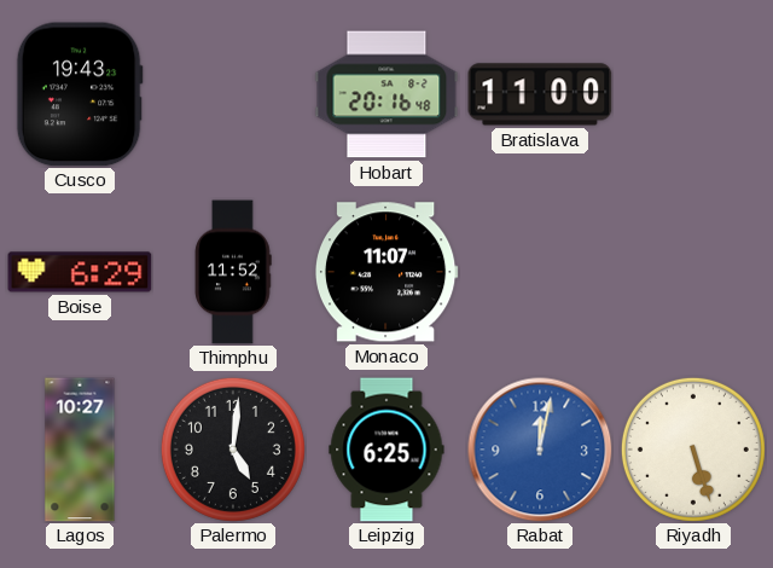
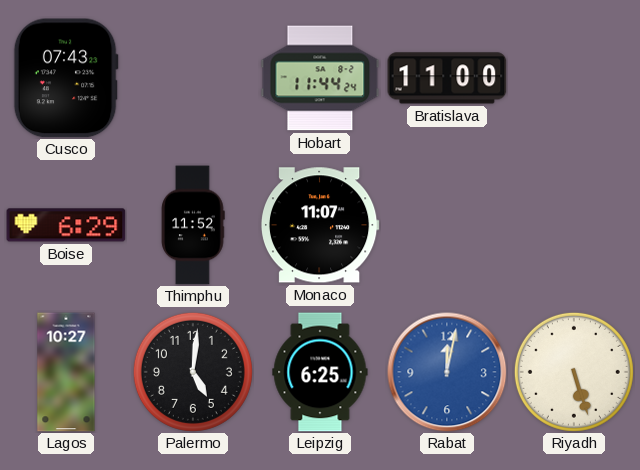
Cusco: 19:43 -> 07:43
Hobart: 20:16 -> 11:44
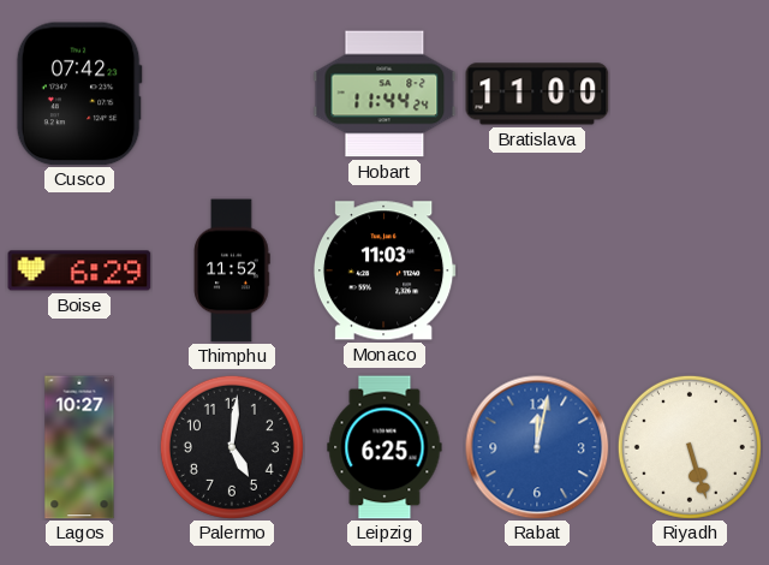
Cusco: 07:43 -> 07:42
Monaco: 11:07 -> 11:03
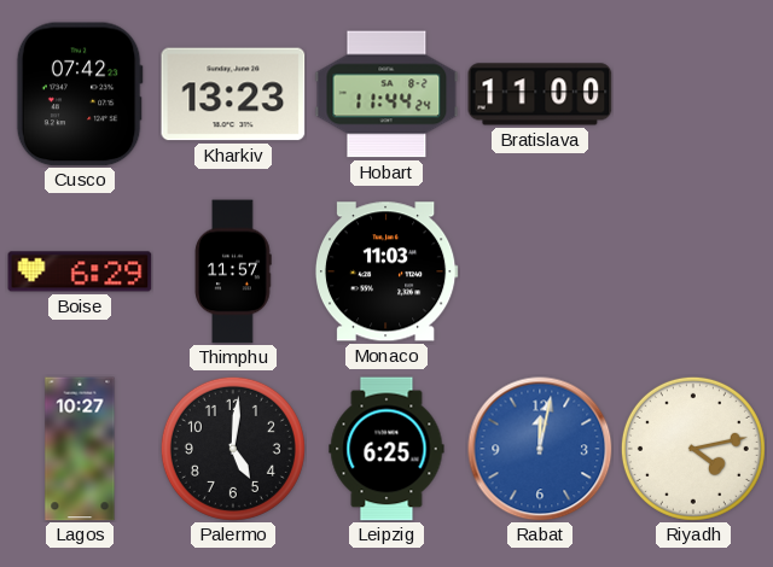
Kharkiv: none -> 13:23
Thimphu: 11:52 -> 11:57
Riyadh: 5:27 -> 4:13
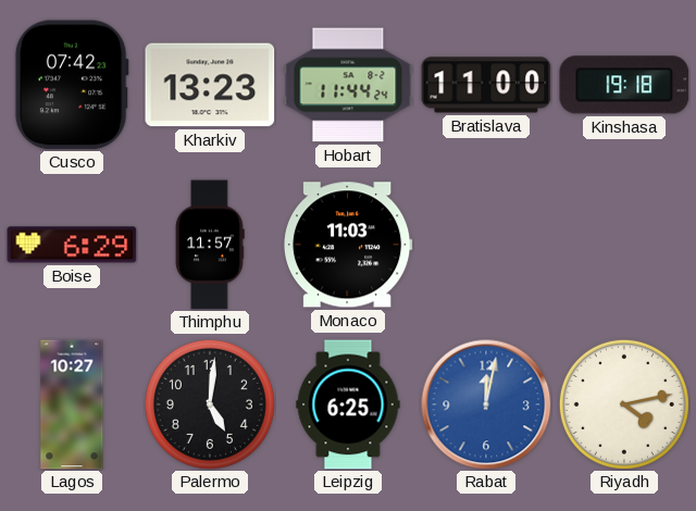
Kinshasa: none -> 19:18
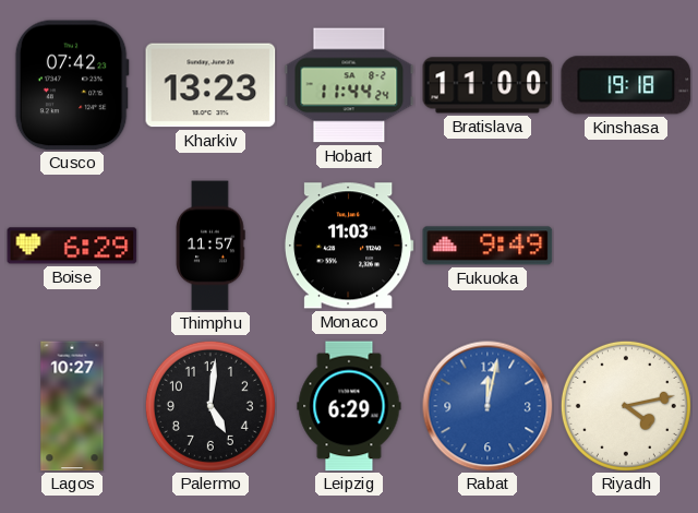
Fukuoka: none -> 9:49
Leipzig: 6:25 -> 6:29
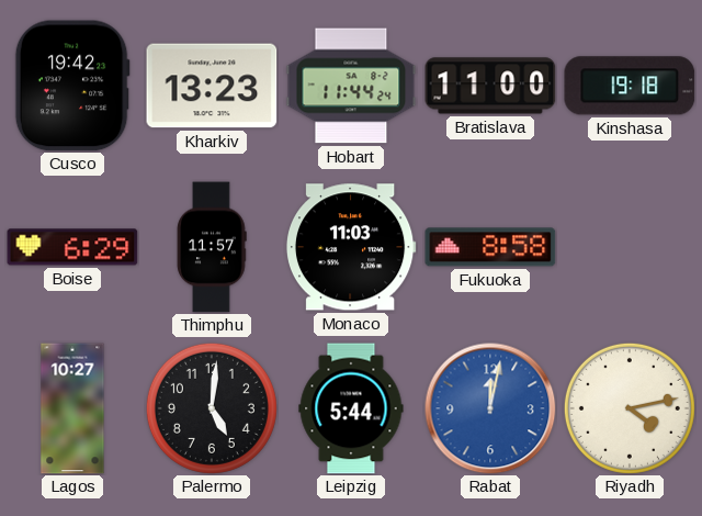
Cusco: 07:42 -> 19:42
Fukuoka: 9:49 -> 8:58
Leipzig: 6:29 -> 5:44
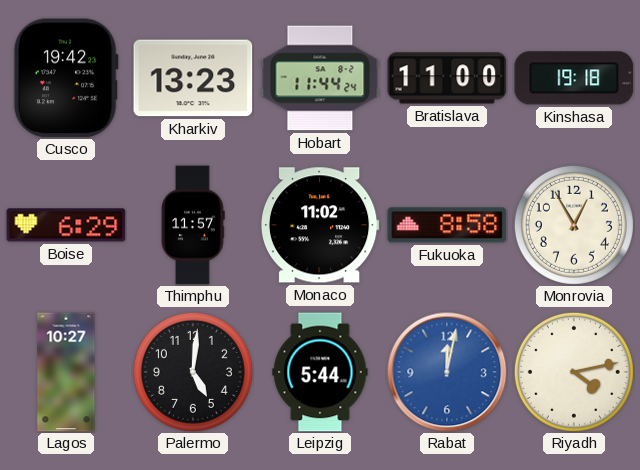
Monaco: 11:03 -> 11:02
Monrovia: none -> 12:55
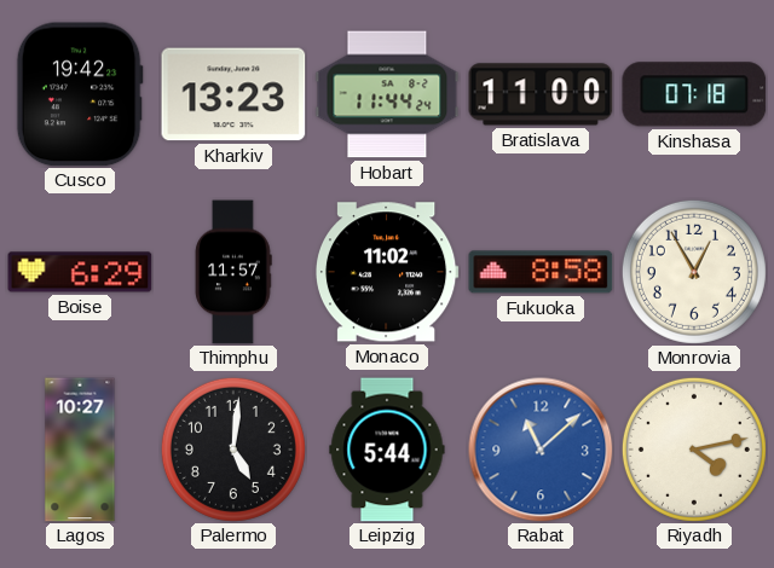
Kinshasa: 19:18 -> 07:18
Rabat: 12:02 -> 11:08
